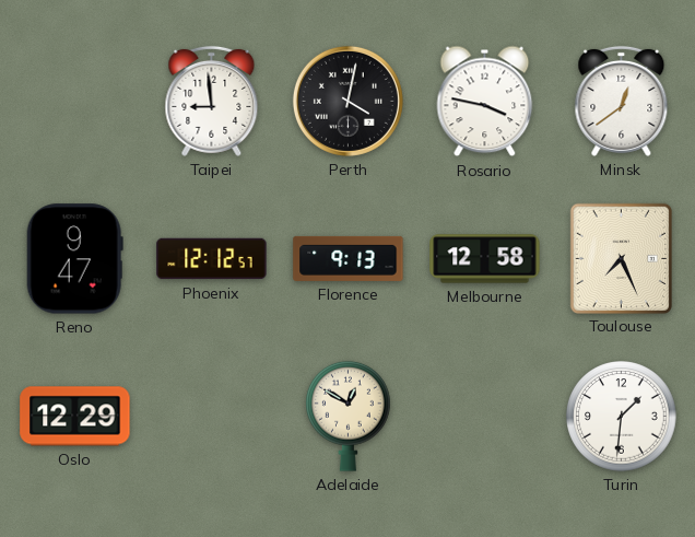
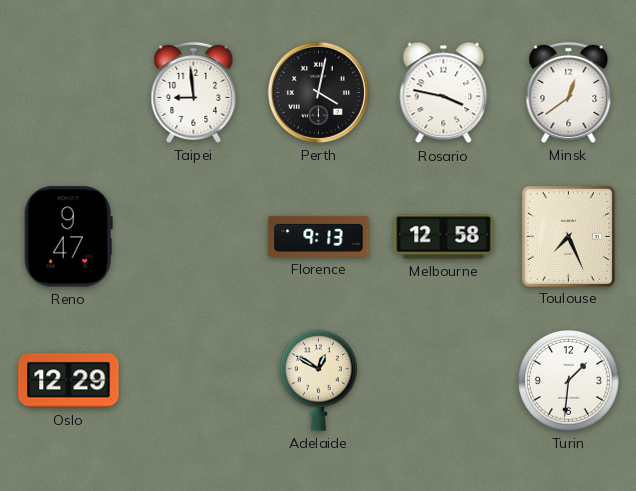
Phoenix: 12:12 -> none
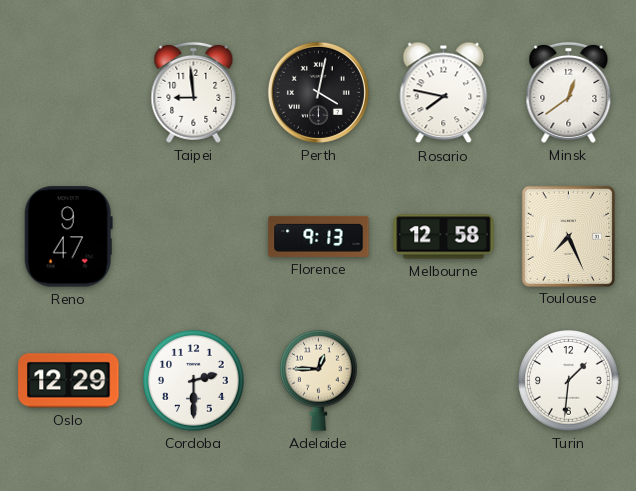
Rosario: 3:47 -> 7:47
Cordoba: none -> 2:30
Adelaide: 12:50 -> 12:45
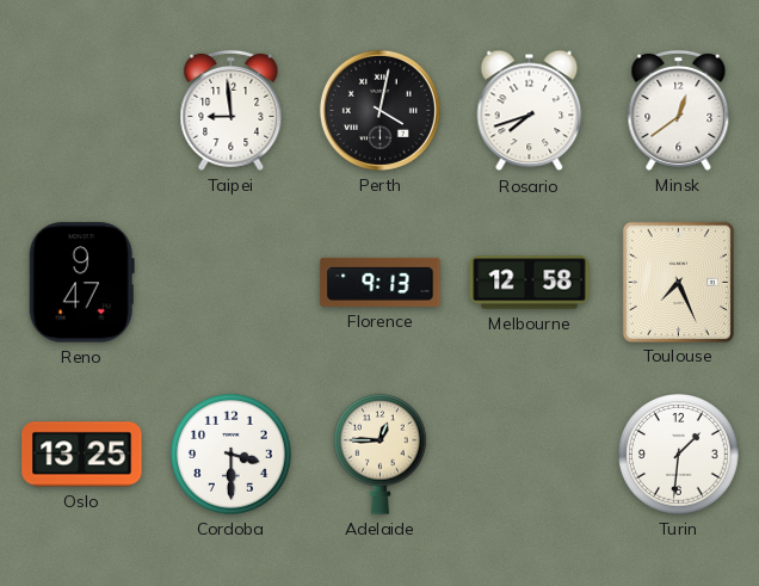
Rosario: 7:47 -> 7:42
Oslo: 12:29 -> 13:25
Cordoba: 2:30 -> 3:30
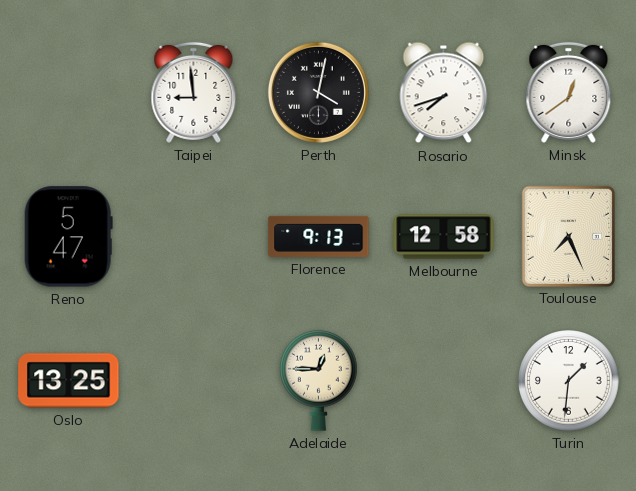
Reno: 9:47 -> 5:47
Cordoba: 3:30 -> none
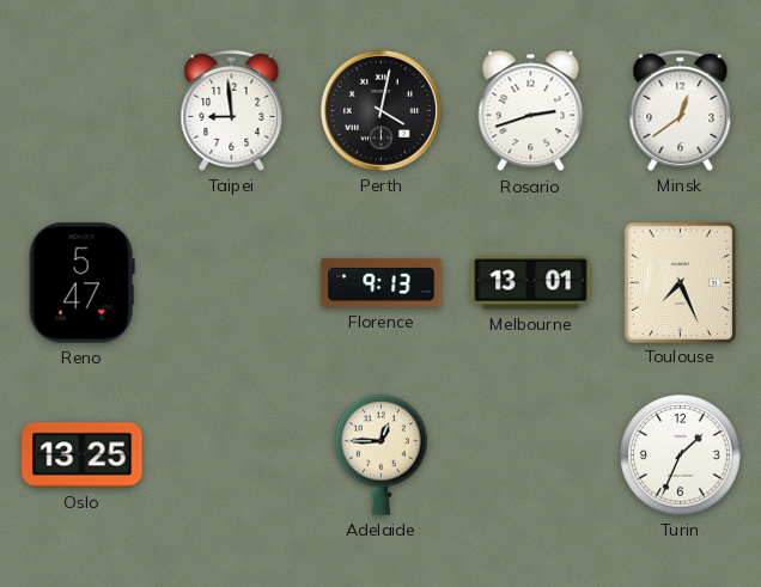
Rosario: 7:42 -> 2:42
Melbourne: 12:58 -> 13:01
Turin: 1:31 -> 1:34
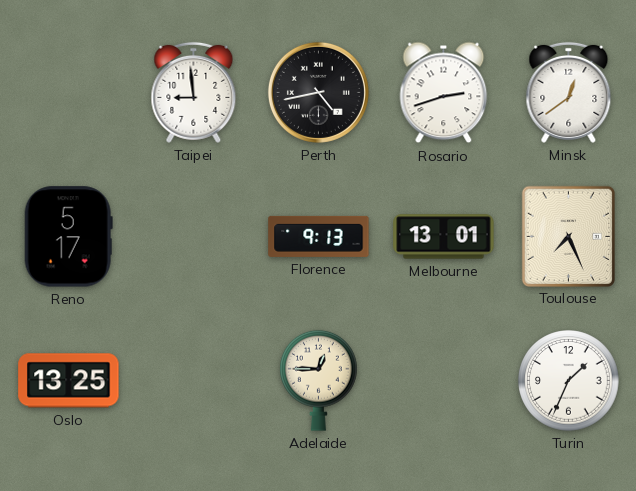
Perth: 4:02 -> 4:43
Reno: 5:47 -> 5:17
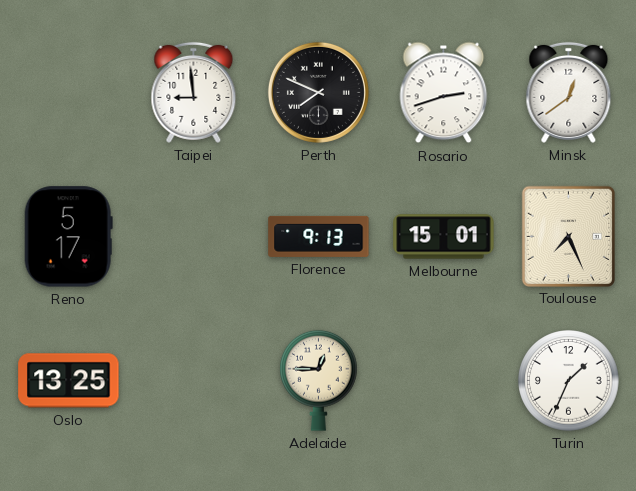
Perth: 4:43 -> 7:49
Melbourne: 13:01 -> 15:01
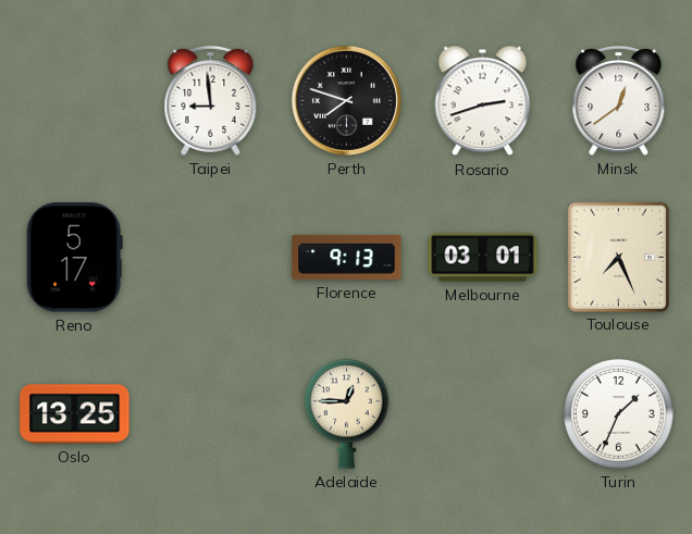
Perth: 7:49 -> 7:48
Melbourne: 15:01 -> 03:01
